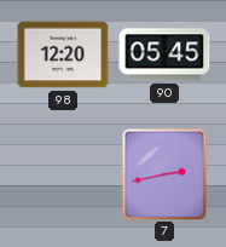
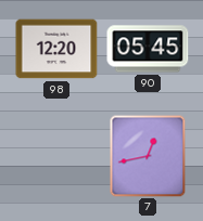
7: 2:43 -> 12:43
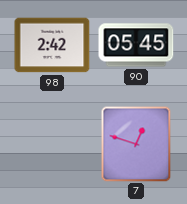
98: 12:20 -> 2:42
7: 12:43 -> 12:48
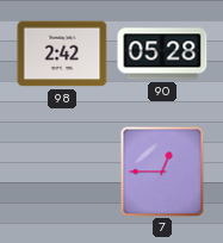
90: 05:45 -> 05:28
7: 12:48 -> 12:45
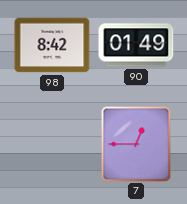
98: 2:42 -> 8:42
90: 05:28 -> 01:49
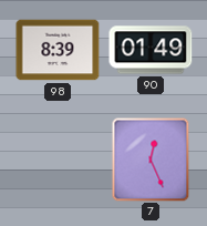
98: 8:42 -> 8:39
7: 12:45 -> 12:26
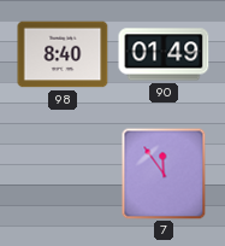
98: 8:39 -> 8:40
7: 12:26 -> 11:54
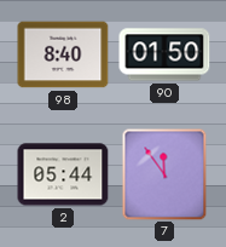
90: 01:49 -> 01:50
2: none -> 05:44
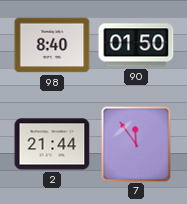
2: 05:44 -> 21:44
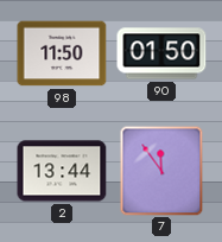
98: 8:40 -> 11:50
2: 21:44 -> 13:44
